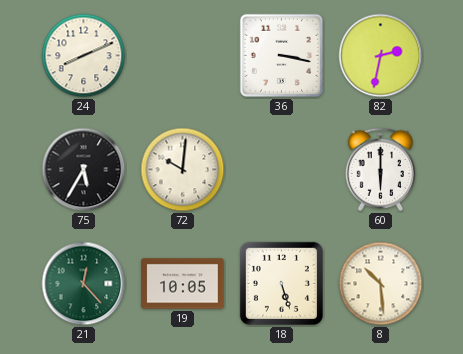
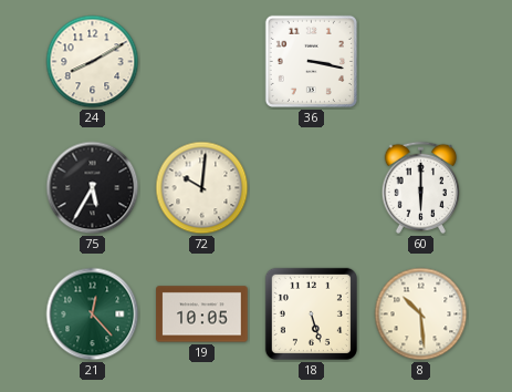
24: 8:11 -> 8:10
82: 2:32 -> none
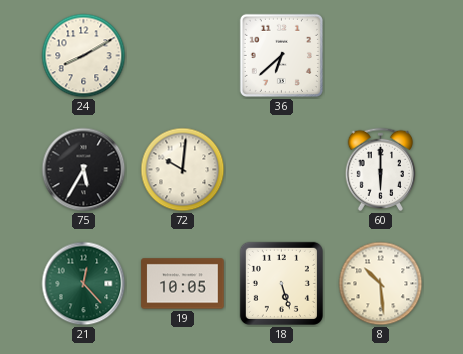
36: 3:17 -> 6:38
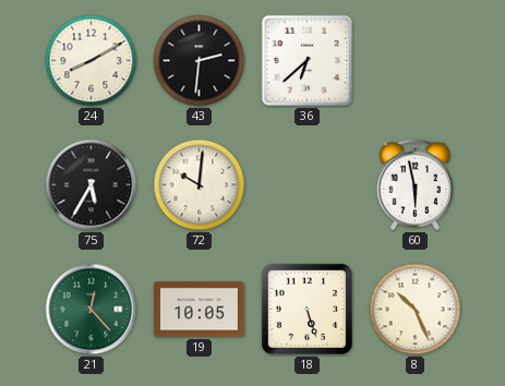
43: none -> 2:31
60: 6:00 -> 5:58
8: 10:29 -> 10:26
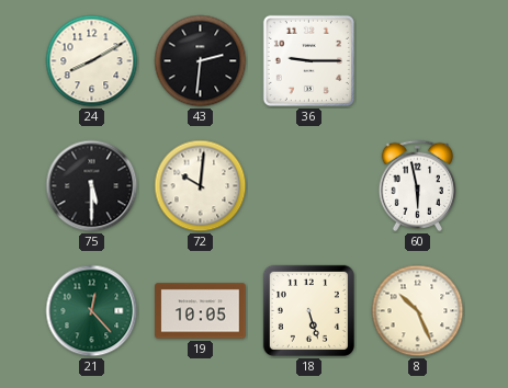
36: 6:38 -> 9:15
75: 5:35 -> 5:30
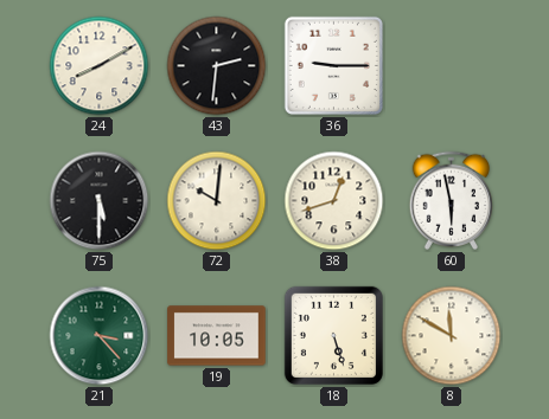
38: none -> 12:42
21: 12:23 -> 3:23
8: 10:26 -> 11:50
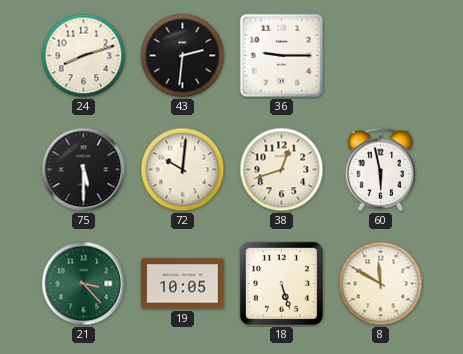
24: 8:10 -> 8:12
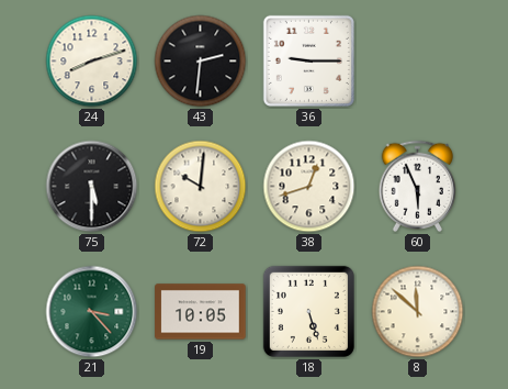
60: 5:58 -> 5:56
8: 11:50 -> 11:52
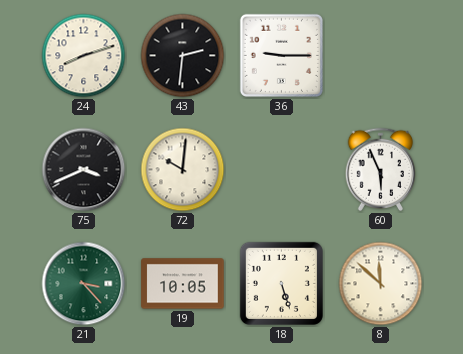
75: 5:30 -> 3:41
38: 12:42 -> none
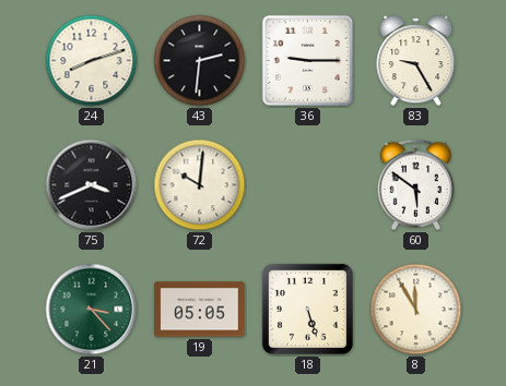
83: none -> 9:25
60: 5:56 -> 5:51
19: 10:05 -> 05:05
8: 11:52 -> 11:55
